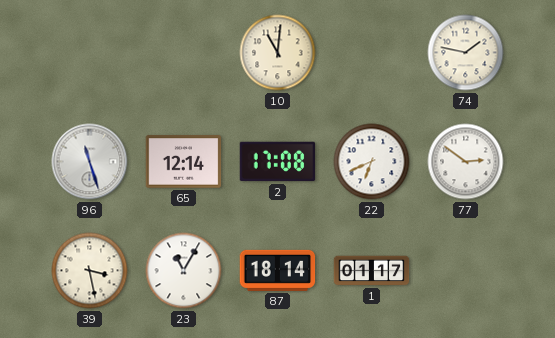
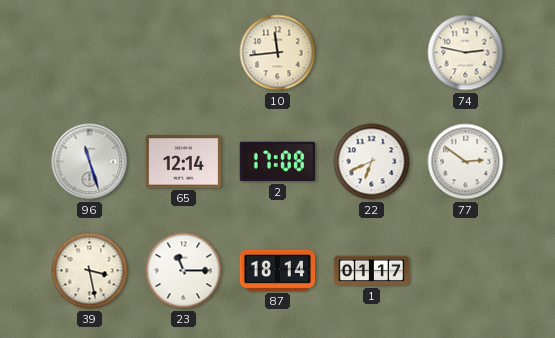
10: 11:01 -> 11:44
74: 1:47 -> 2:47
23: 11:05 -> 11:15
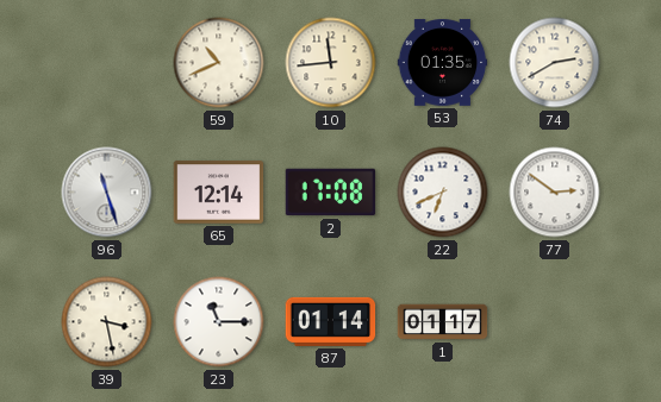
59: none -> 10:41
53: none -> 01:35
74: 2:47 -> 2:40
87: 18:14 -> 01:14
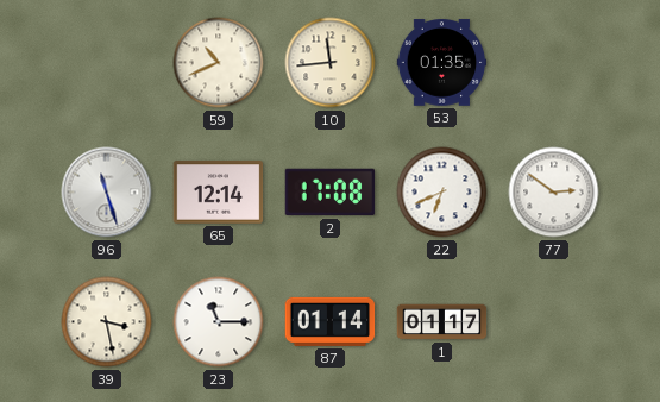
74: 2:40 -> none
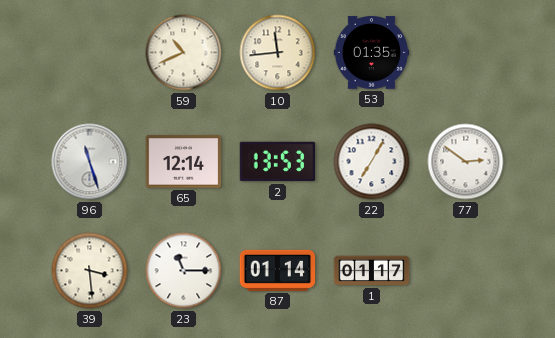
2: 17:08 -> 13:53
22: 6:41 -> 7:05
39: 3:28 -> 3:29
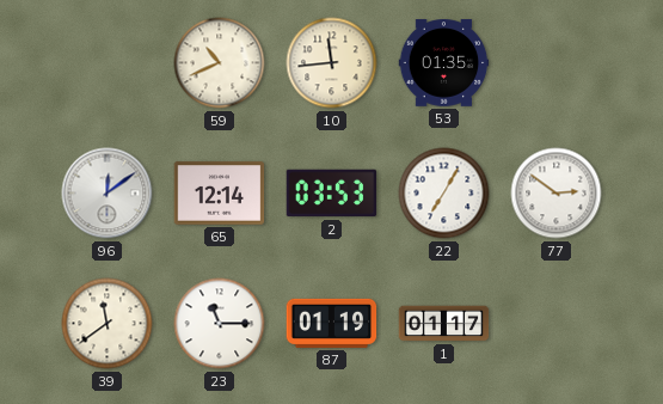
96: 11:27 -> 12:09
2: 13:53 -> 03:53
39: 3:29 -> 11:39
87: 01:14 -> 01:19
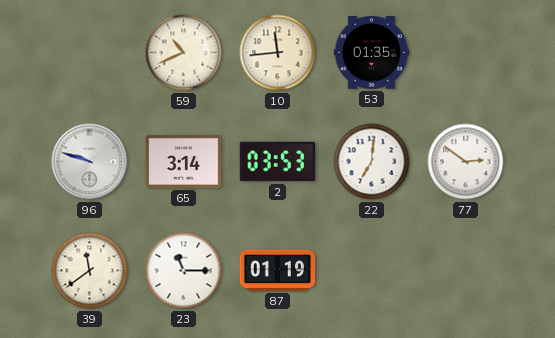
96: 12:09 -> 9:48
65: 12:14 -> 3:14
22: 7:05 -> 7:01
1: 01:17 -> none
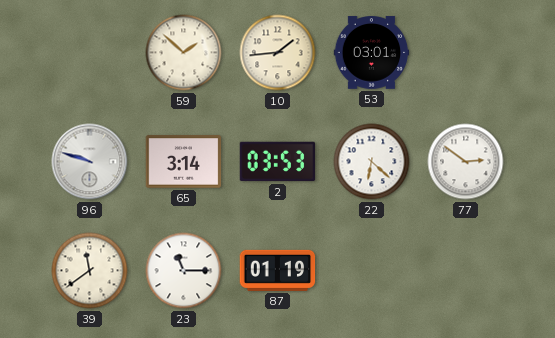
59: 10:41 -> 1:52
10: 11:44 -> 1:44
53: 01:35 -> 03:01
22: 7:01 -> 6:22
